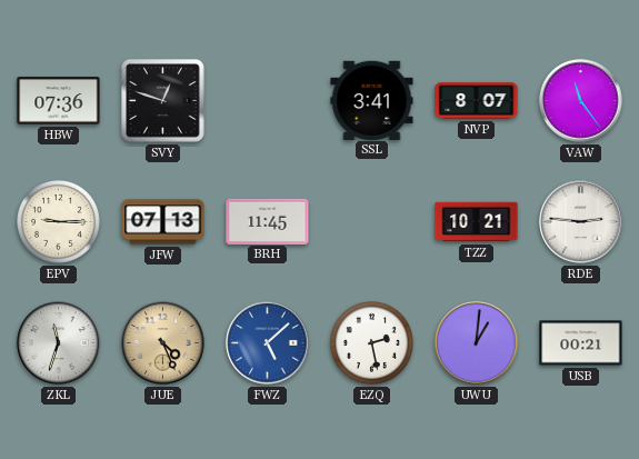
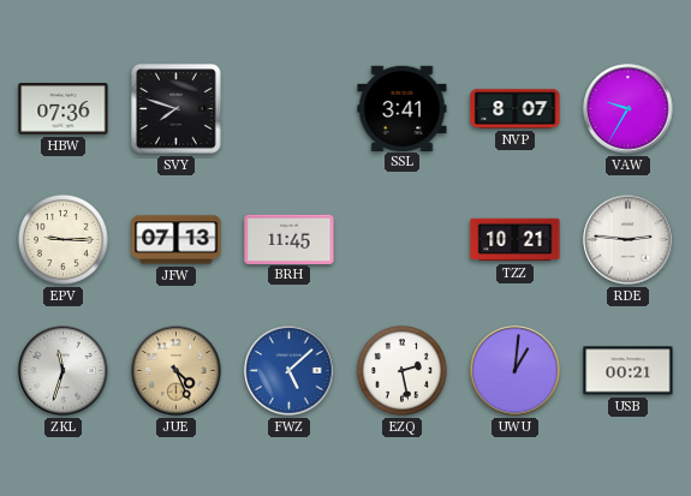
SVY: 12:48 -> 7:48
VAW: 11:24 -> 9:35
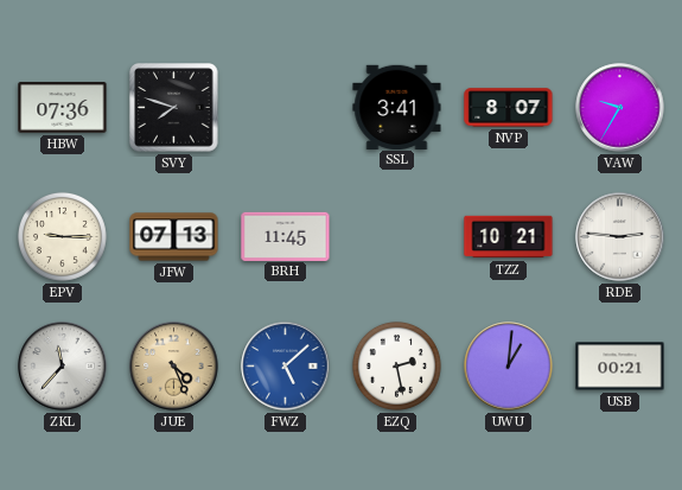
ZKL: 11:33 -> 11:37
